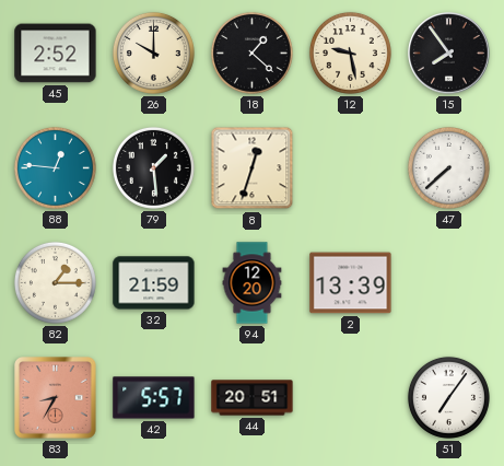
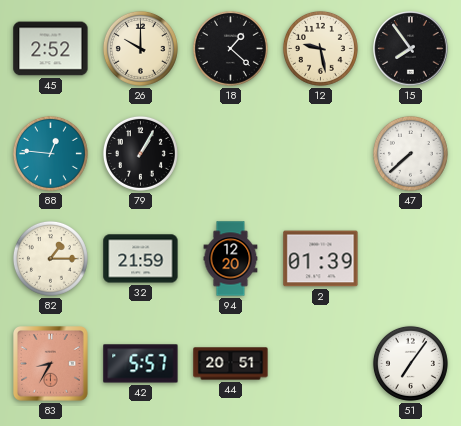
79: 1:29 -> 1:05
8: 12:33 -> none
2: 13:39 -> 01:39
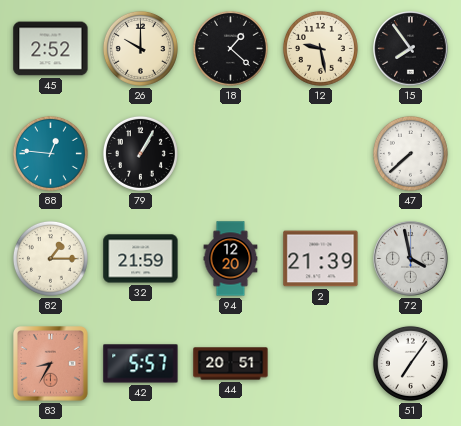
2: 01:39 -> 21:39
72: none -> 3:58
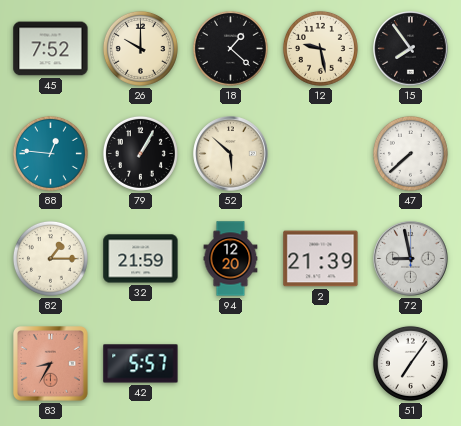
45: 2:52 -> 7:52
52: none -> 5:52
72: 3:58 -> 8:58
44: 20:51 -> none
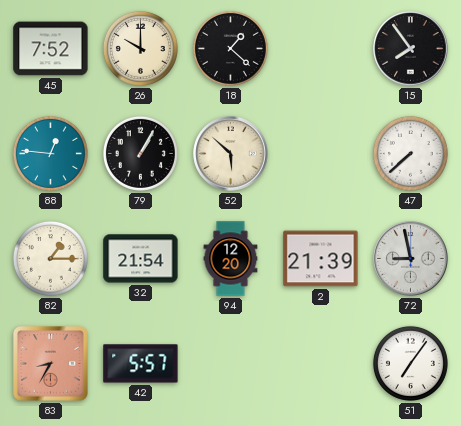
12: 9:28 -> none
32: 21:59 -> 21:54
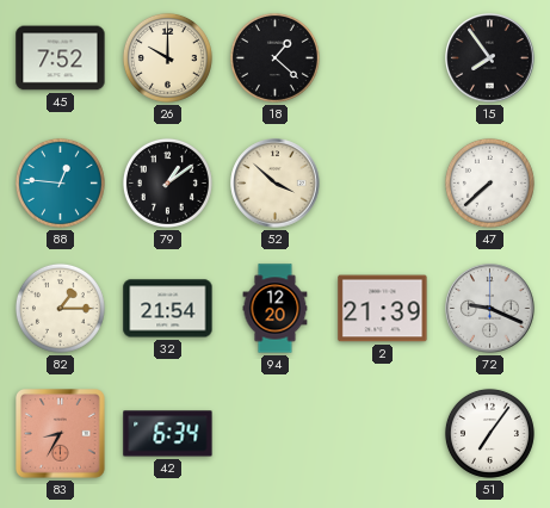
79: 1:05 -> 1:09
52: 5:52 -> 3:52
72: 8:58 -> 9:19
42: 5:57 -> 6:34
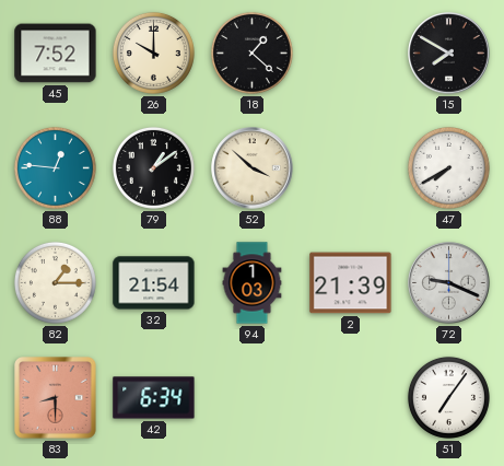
15: 7:54 -> 7:50
47: 7:38 -> 7:40
94: 12:20 -> 1:03
83: 8:35 -> 8:30
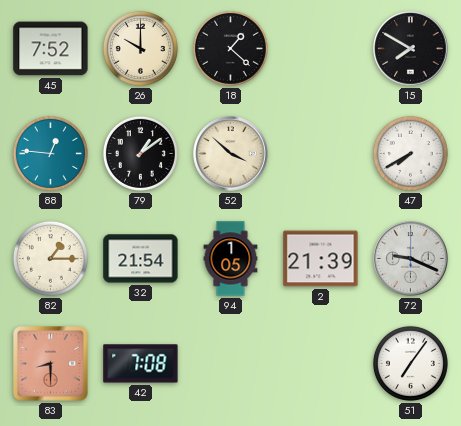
94: 1:03 -> 1:05
42: 6:34 -> 7:08
